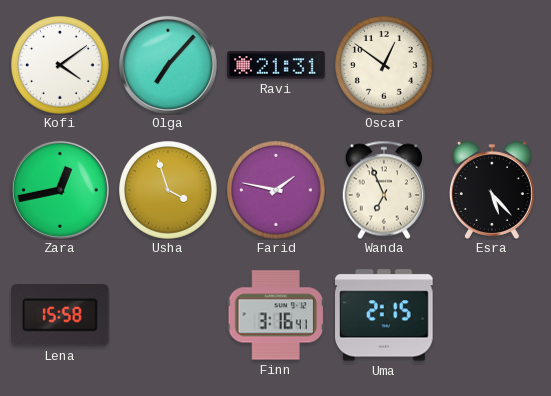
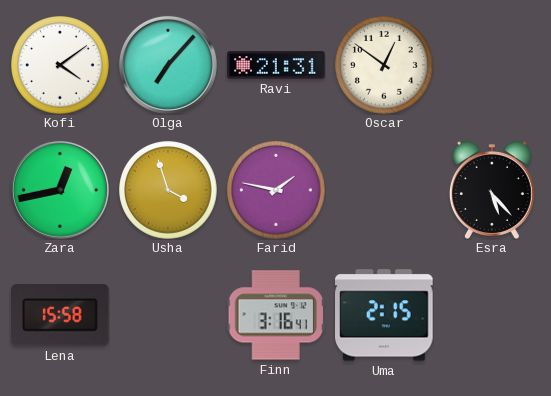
Wanda: 6:56 -> none
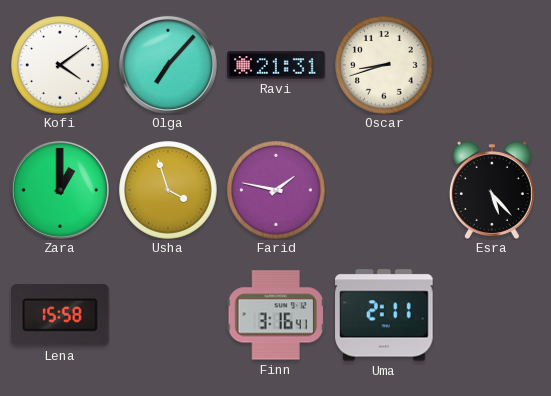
Oscar: 12:51 -> 8:42
Zara: 12:43 -> 1:00
Uma: 2:15 -> 2:11
